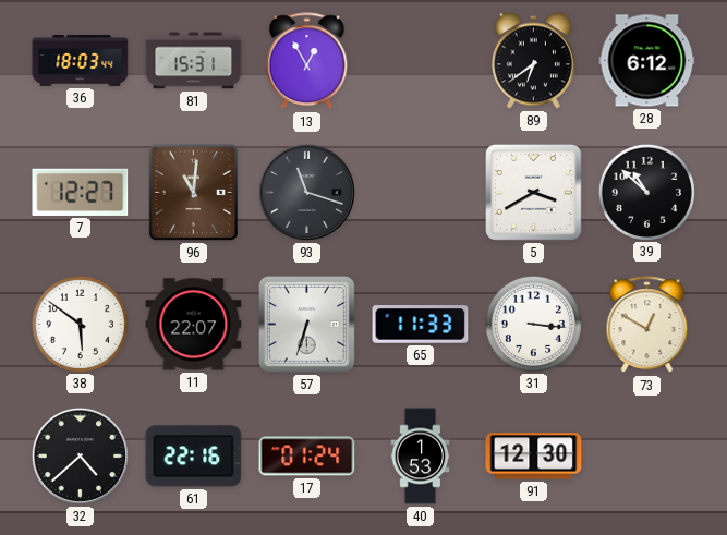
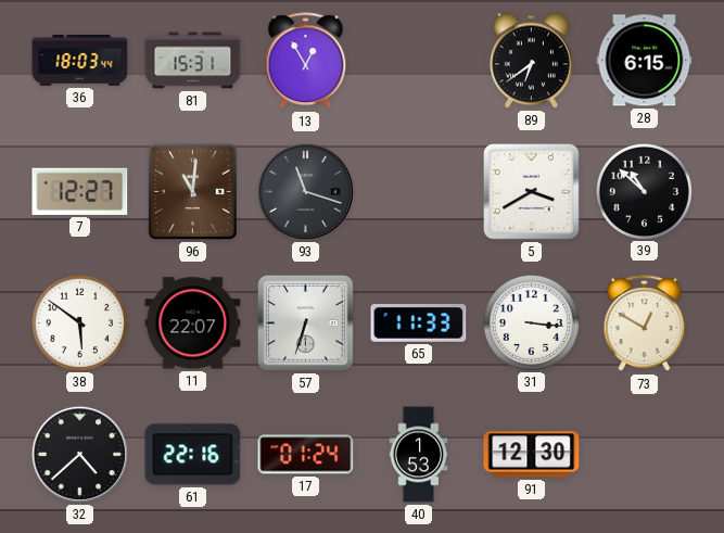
28: 6:12 -> 6:15
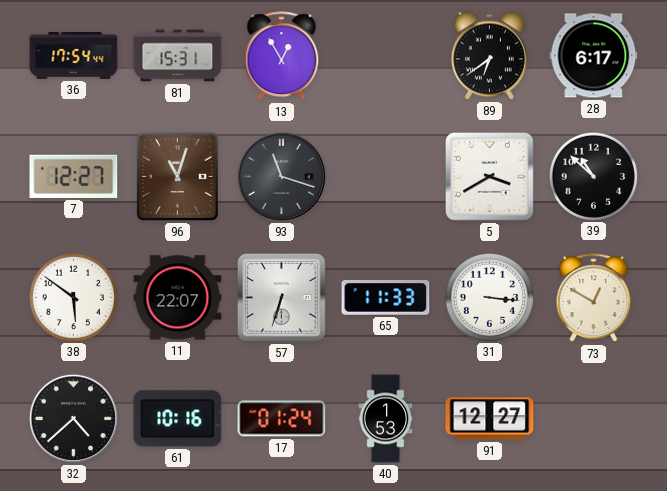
36: 18:03 -> 17:54
28: 6:15 -> 6:17
96: 11:01 -> 11:03
61: 22:16 -> 10:16
91: 12:30 -> 12:27
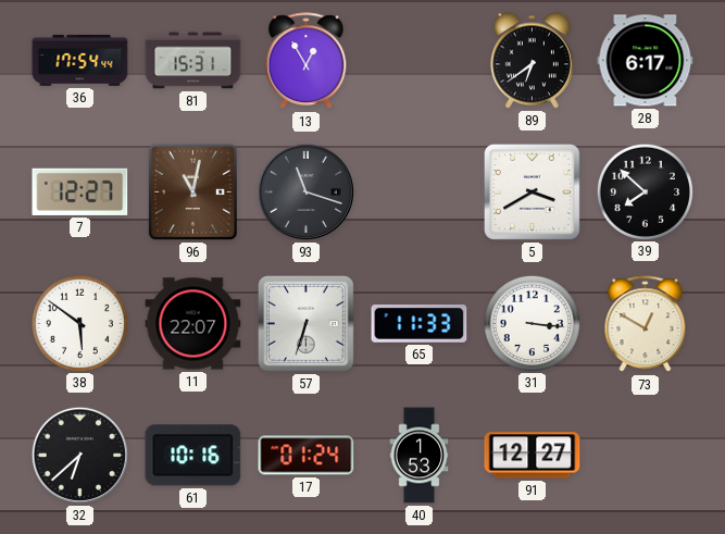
96: 11:03 -> 11:02
39: 10:52 -> 7:52
32: 4:38 -> 6:38
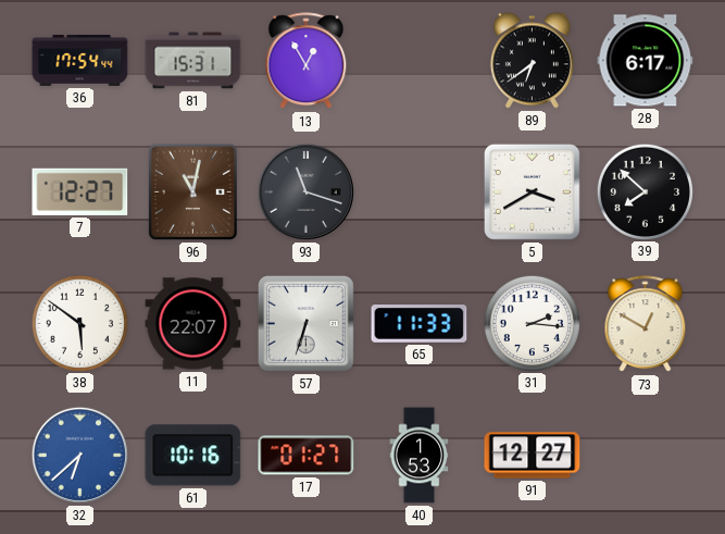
31: 3:16 -> 2:16
32 dial: black -> blue
17: 01:24 -> 01:27
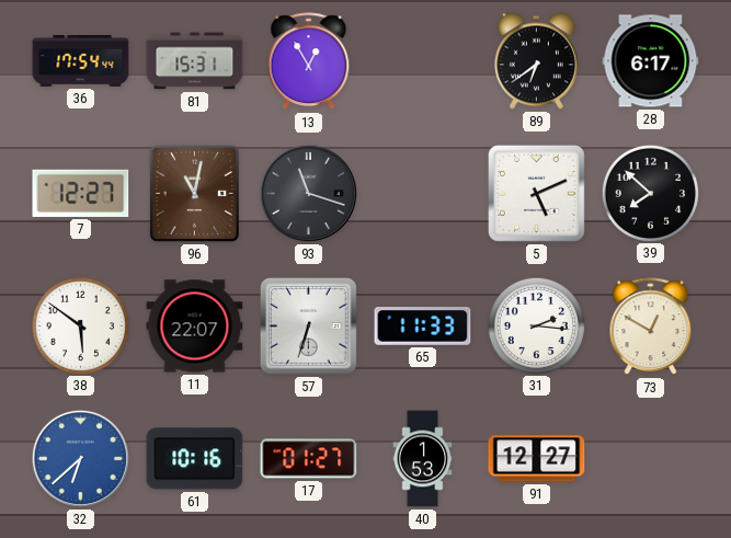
5: 3:40 -> 5:11
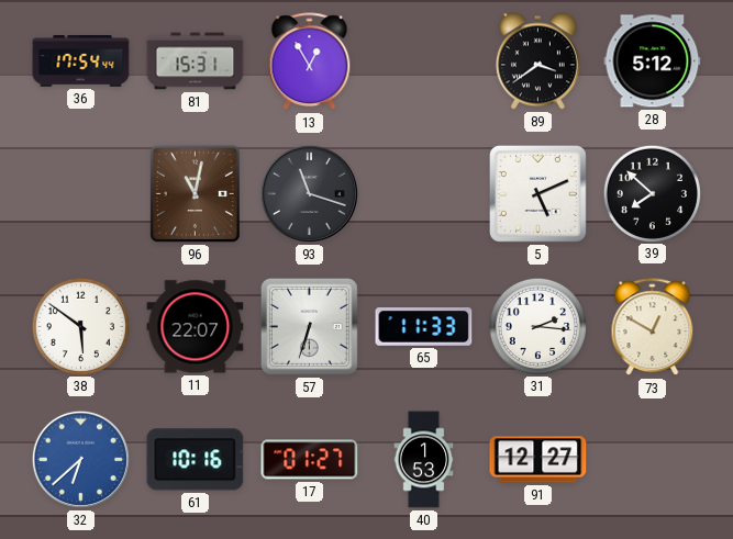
89: 6:39 -> 3:39
28: 6:17 -> 5:12
7: 12:27 -> none
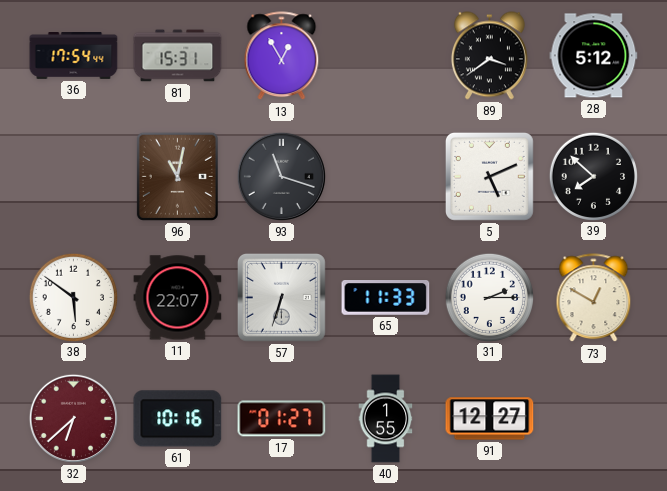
31: 2:16 -> 2:15
32 dial: blue -> burgundy
40: 1:53 -> 1:55
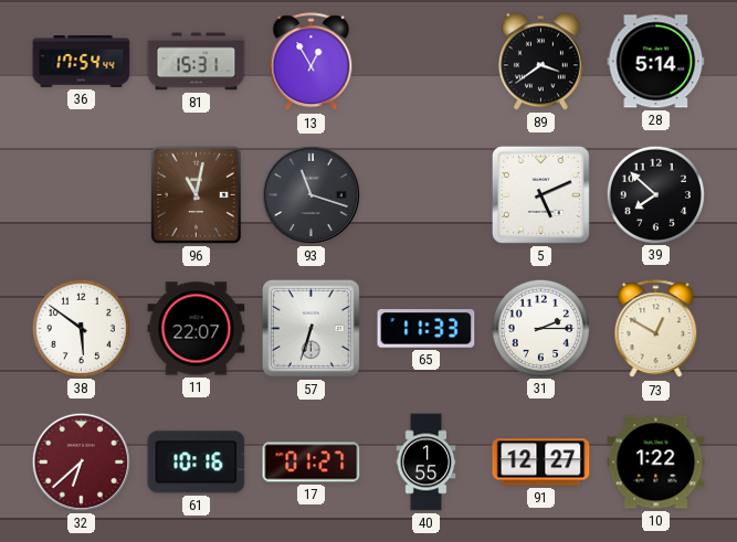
28: 5:12 -> 5:14
10: none -> 1:22
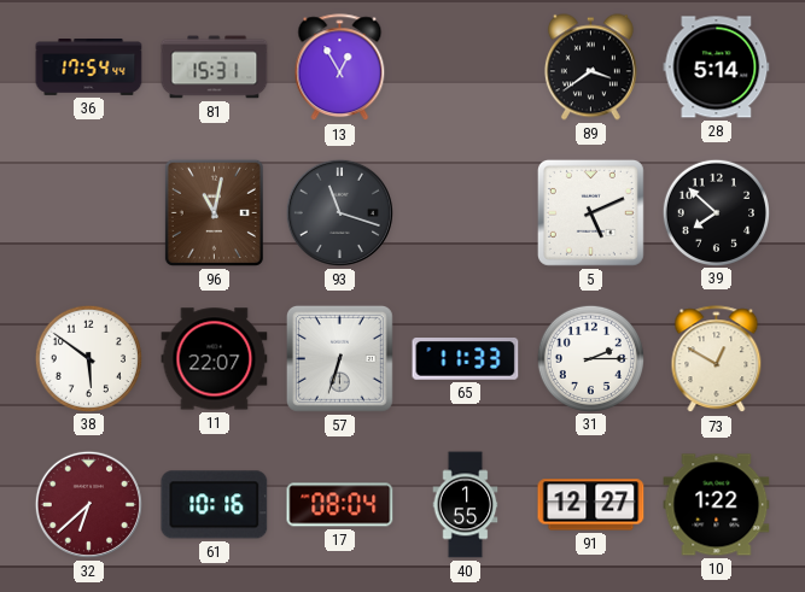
17: 01:27 -> 08:04
